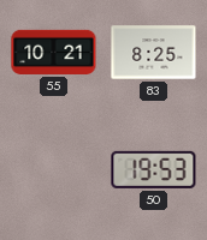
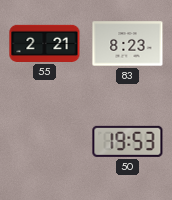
55: 10:21 -> 2:21
83: 8:25 -> 8:23
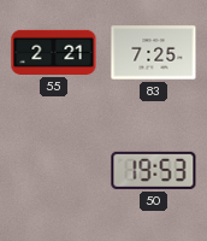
83: 8:23 -> 7:25
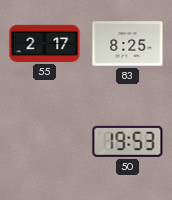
55: 2:21 -> 2:17
83: 7:25 -> 8:25
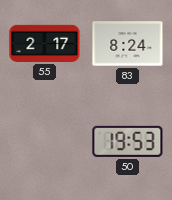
83: 8:25 -> 8:24
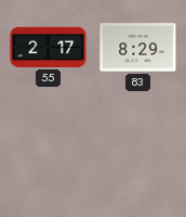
83: 8:24 -> 8:29
50: 19:53 -> none
